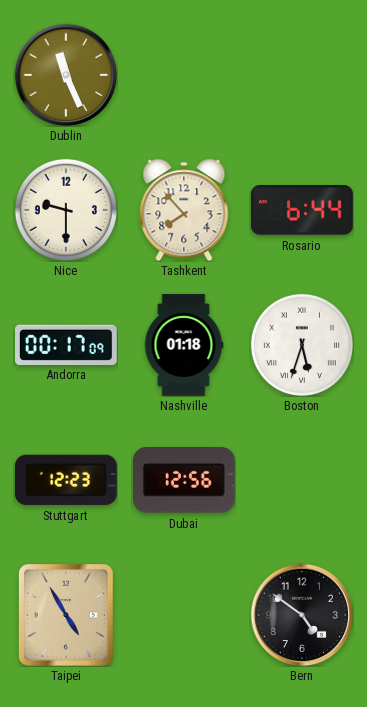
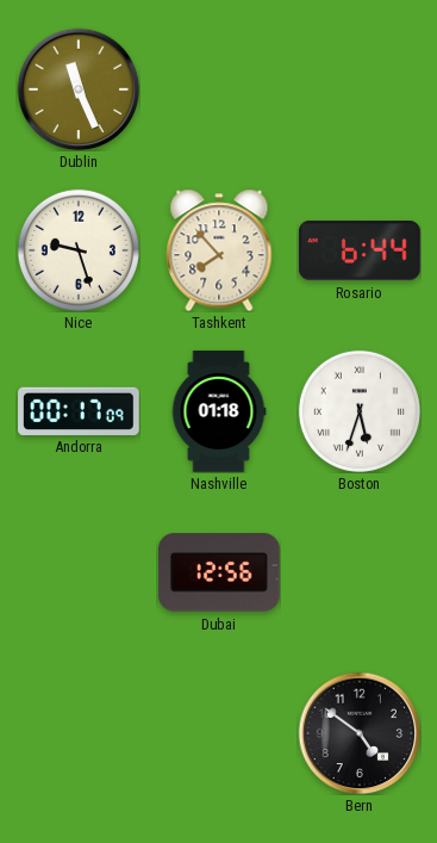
Nice: 9:30 -> 9:27
Stuttgart: 12:23 -> none
Taipei: 4:55 -> none
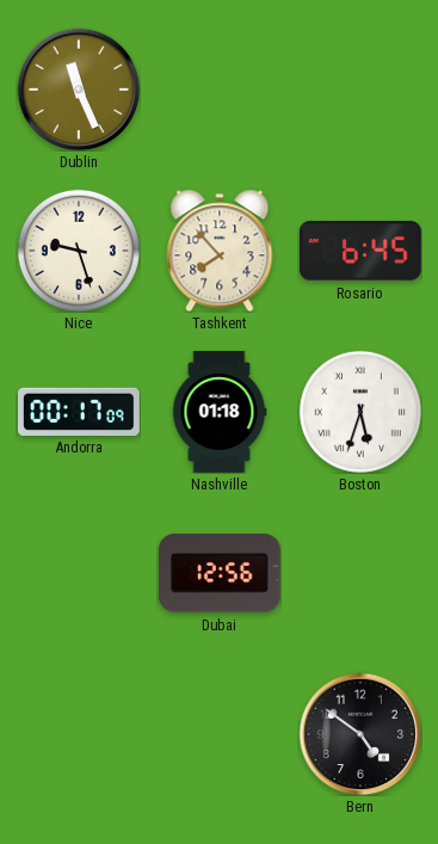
Rosario: 6:44 -> 6:45
